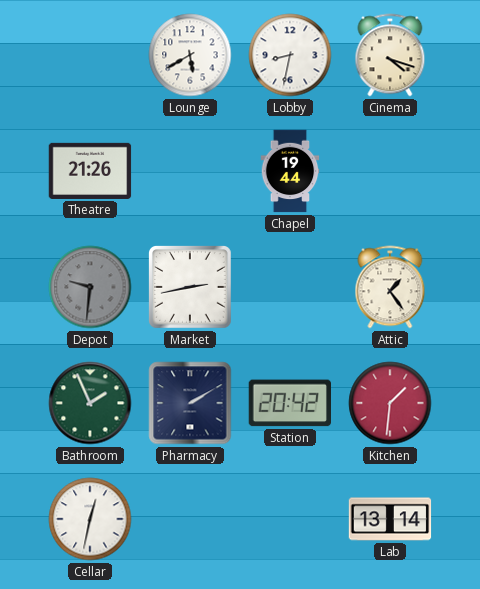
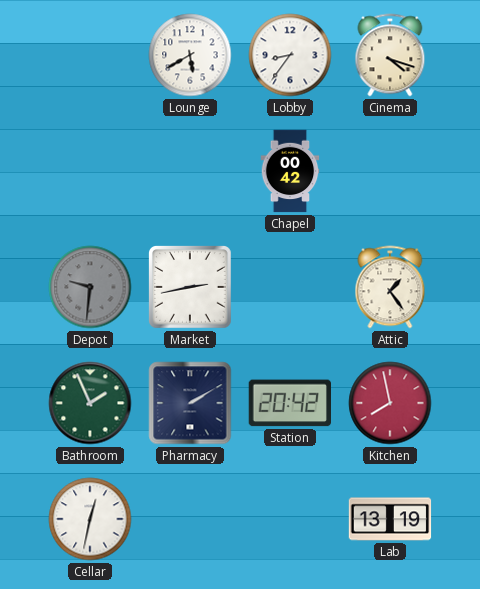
Lobby: 8:32 -> 8:36
Theatre: 21:26 -> none
Chapel: 19:44 -> 00:42
Kitchen: 1:31 -> 7:58
Lab: 13:14 -> 13:19
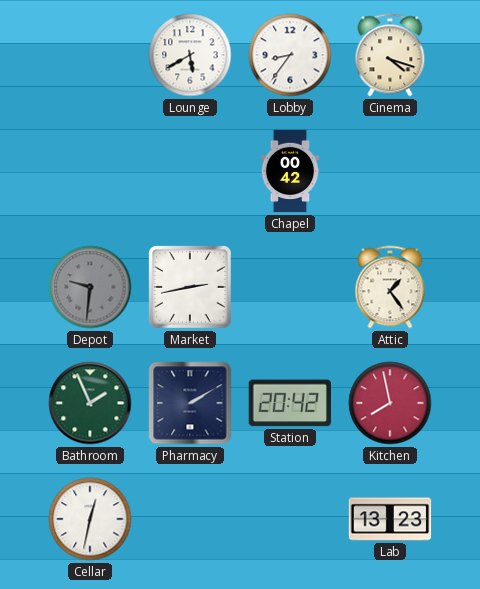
Lab: 13:19 -> 13:23
